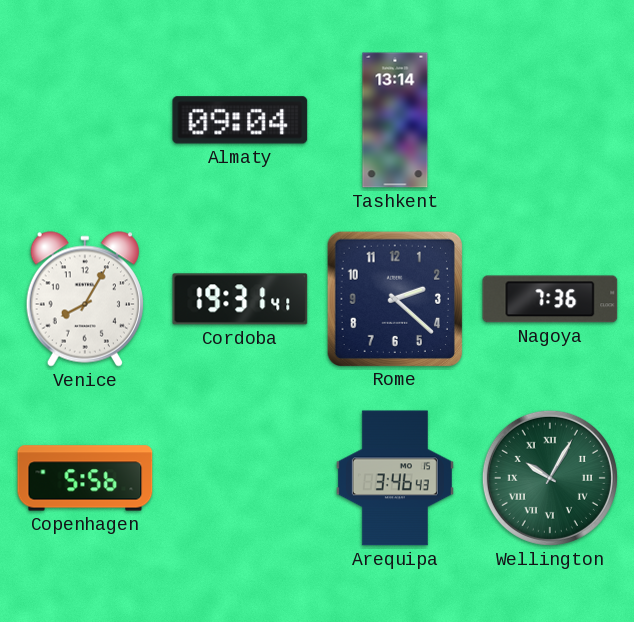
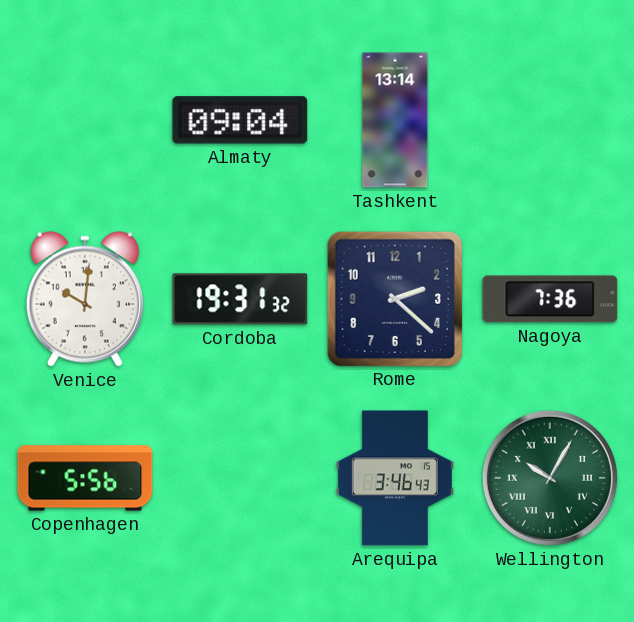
Venice: 8:05 -> 10:01
Cordoba: 19:31:41 -> 19:31:32
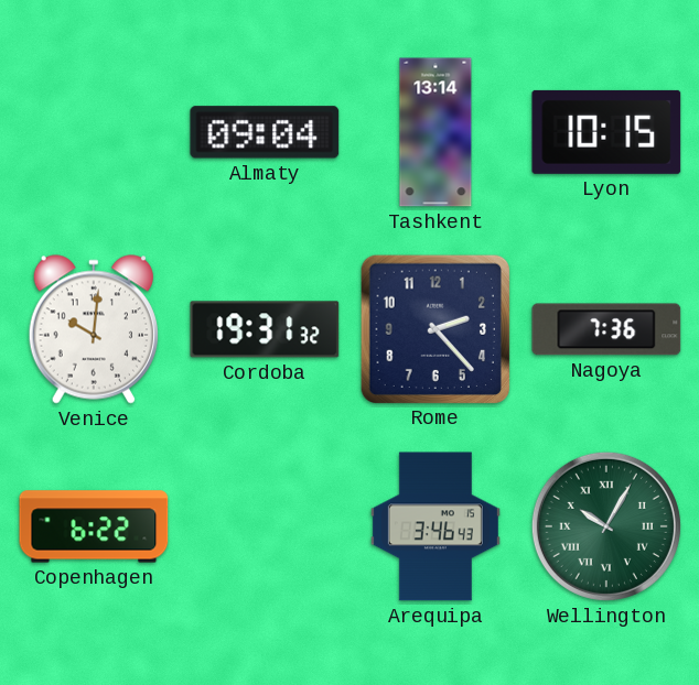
Lyon: none -> 10:15
Rome: 2:22 -> 2:23
Copenhagen: 5:56 -> 6:22
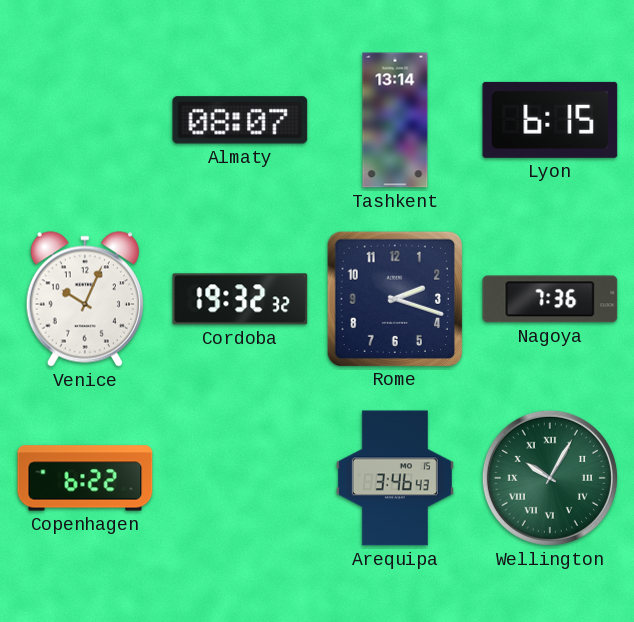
Almaty: 09:04 -> 08:07
Lyon: 10:15 -> 6:15
Venice: 10:01 -> 10:04
Cordoba: 19:31 -> 19:32
Rome: 2:23 -> 2:18
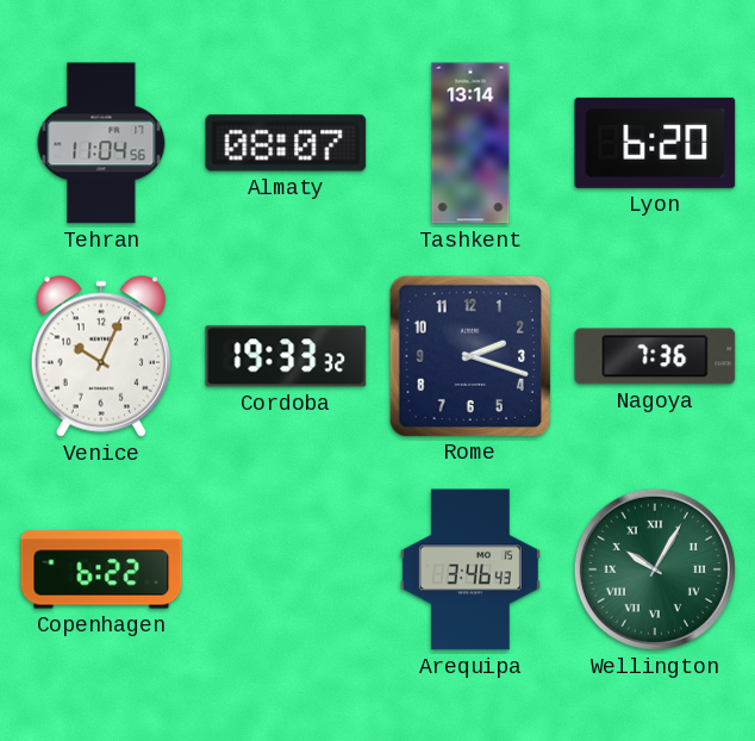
Tehran: none -> 11:04
Lyon: 6:15 -> 6:20
Cordoba: 19:32 -> 19:33
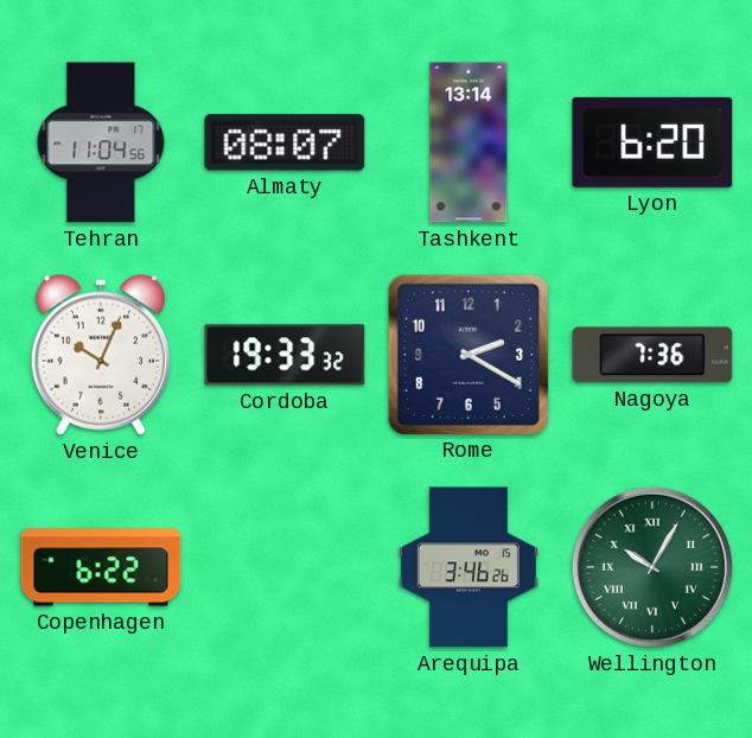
Rome: 2:18 -> 2:20
Arequipa: 3:46:43 -> 3:46:26
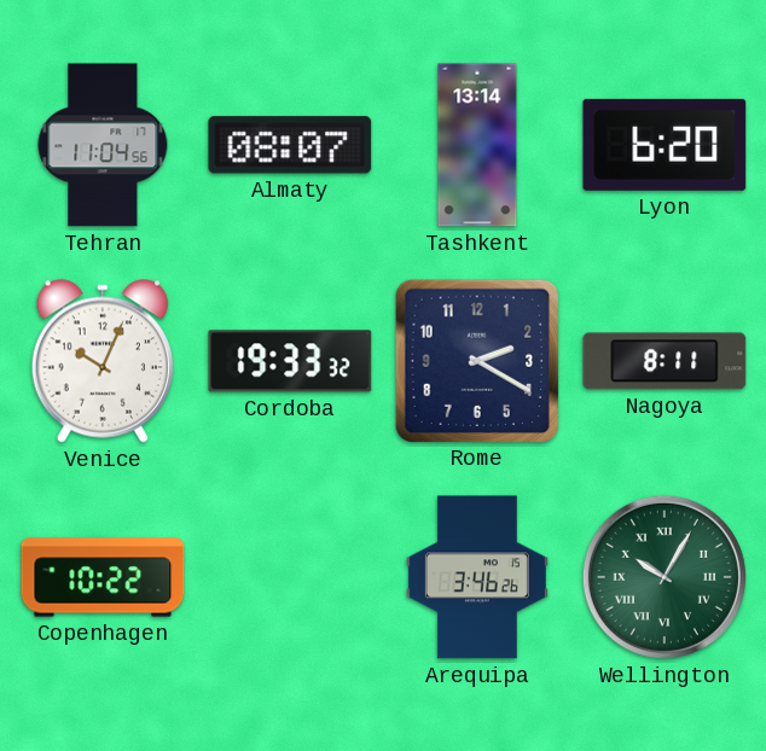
Nagoya: 7:36 -> 8:11
Copenhagen: 6:22 -> 10:22
